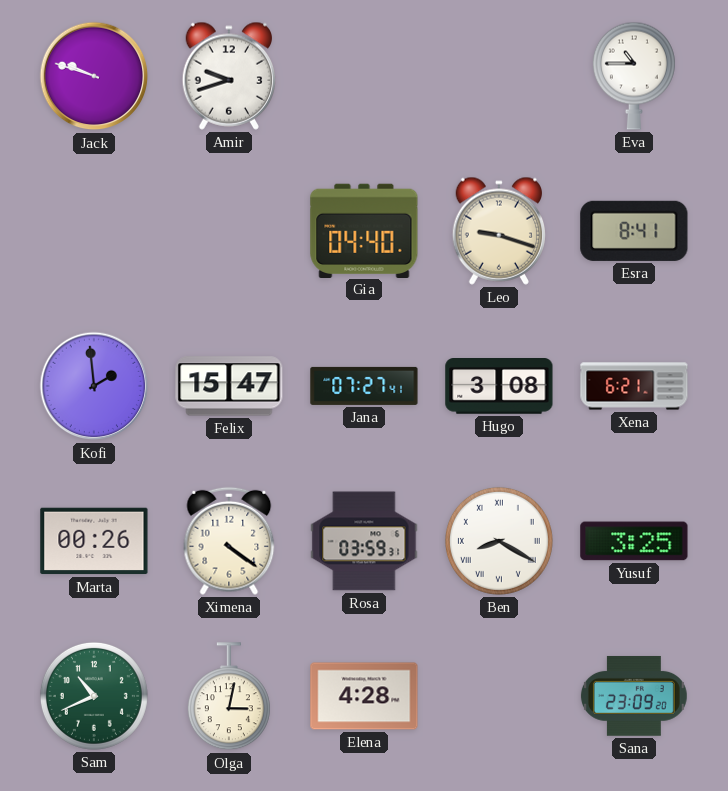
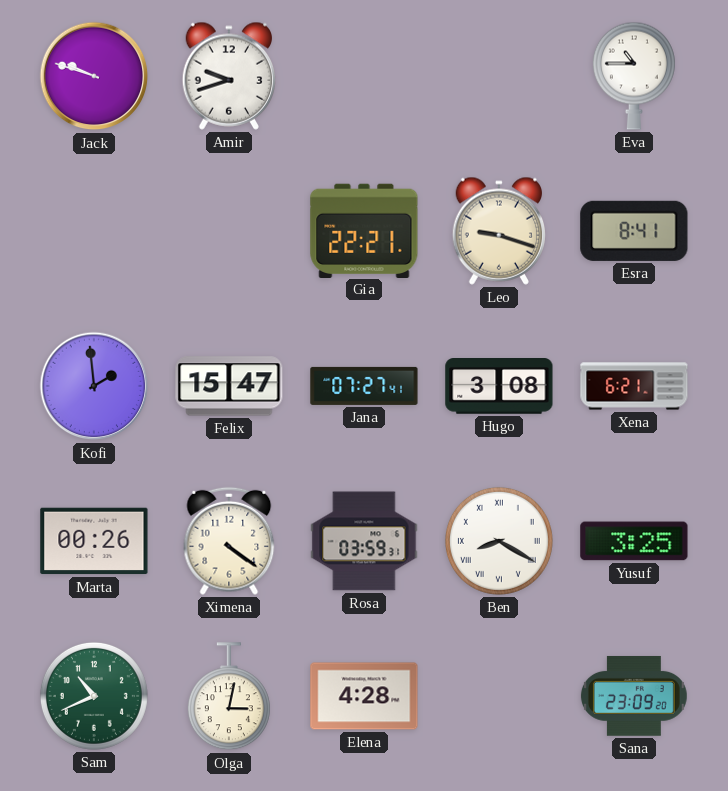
Gia: 04:40 -> 22:21
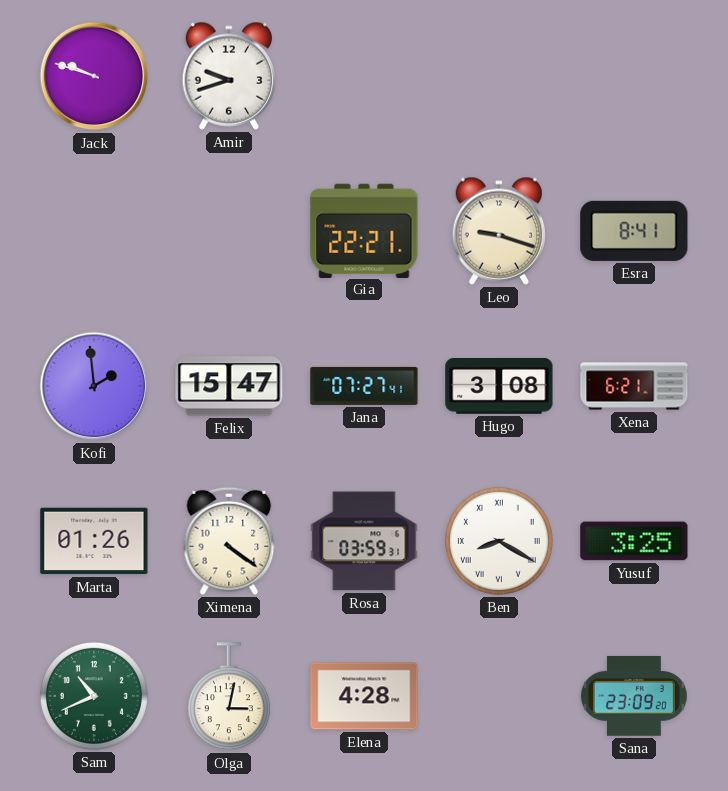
Eva: 10:45 -> none
Marta: 00:26 -> 01:26
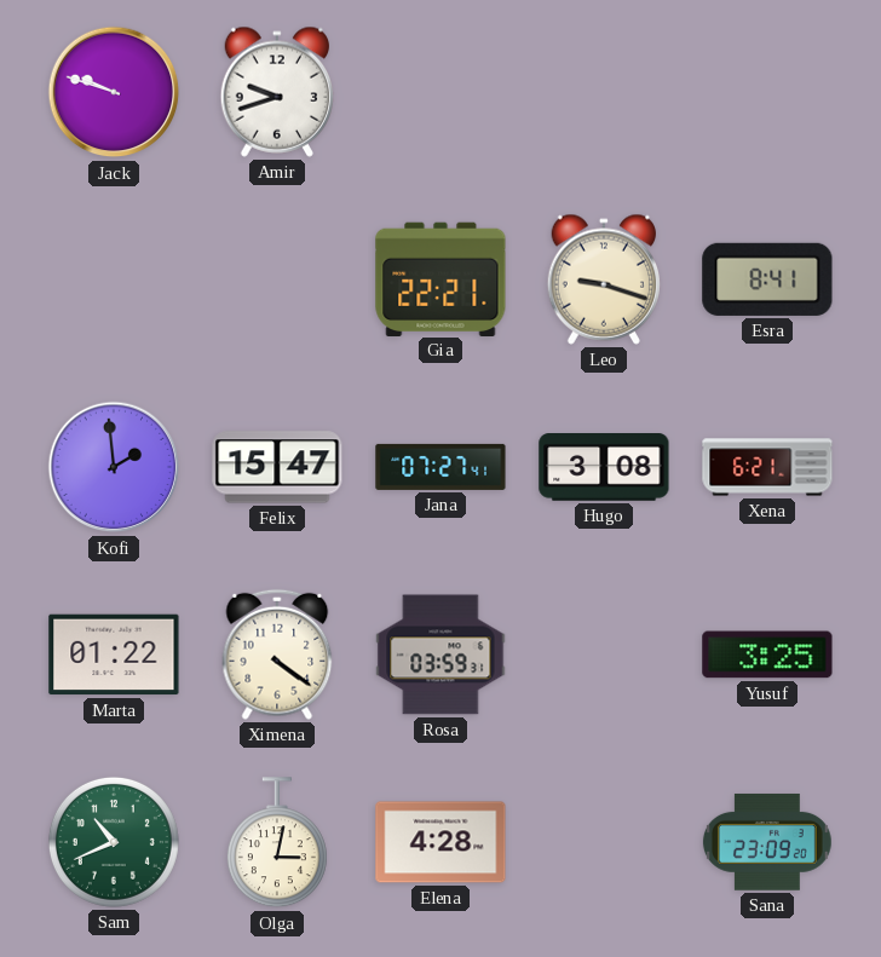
Marta: 01:26 -> 01:22
Ben: 8:20 -> none
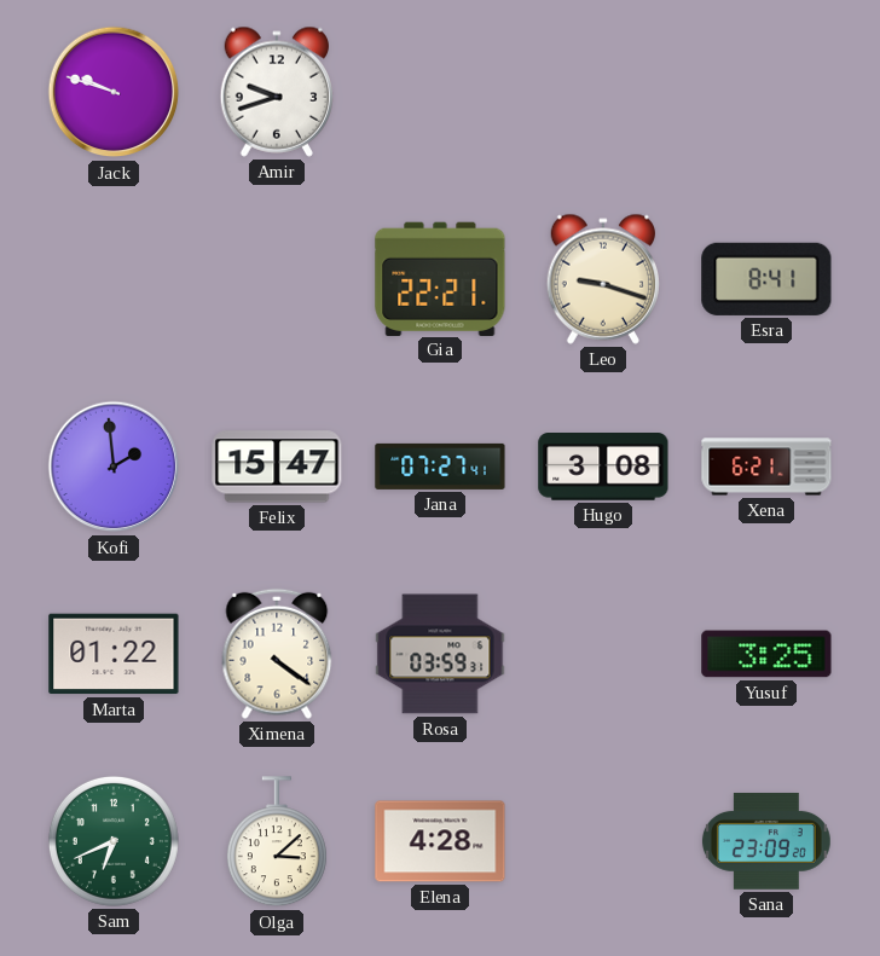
Sam: 10:41 -> 6:41
Olga: 3:02 -> 3:08
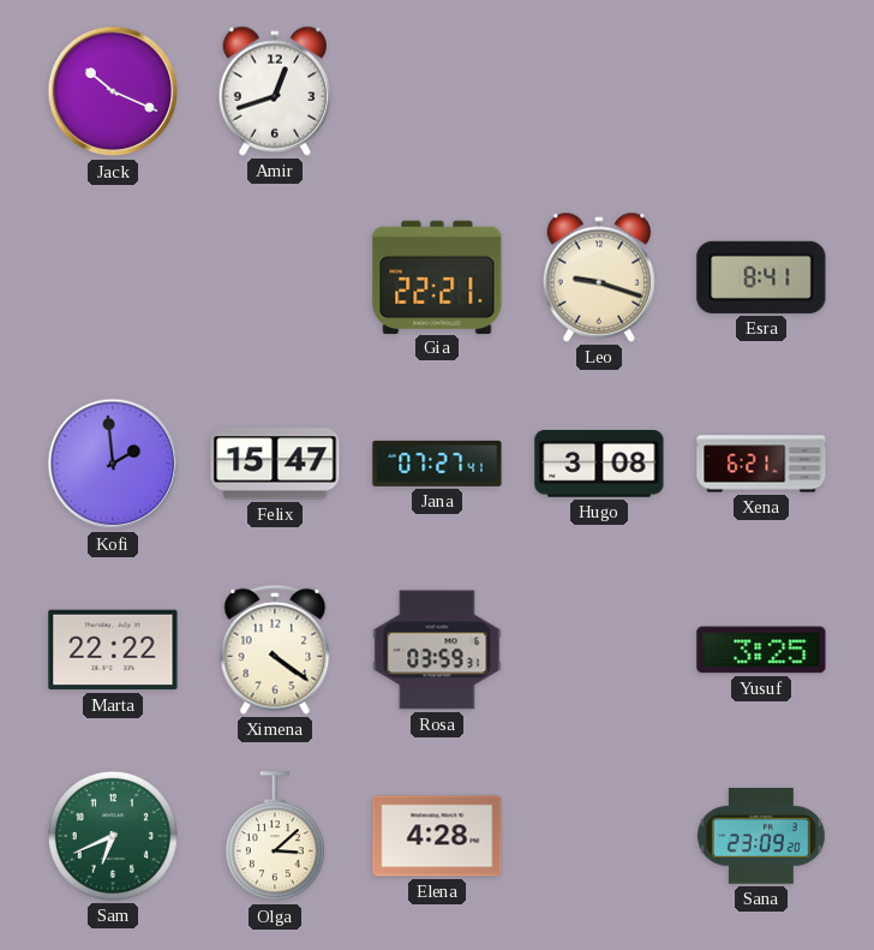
Jack: 9:48 -> 10:19
Amir: 9:42 -> 12:42
Marta: 01:22 -> 22:22
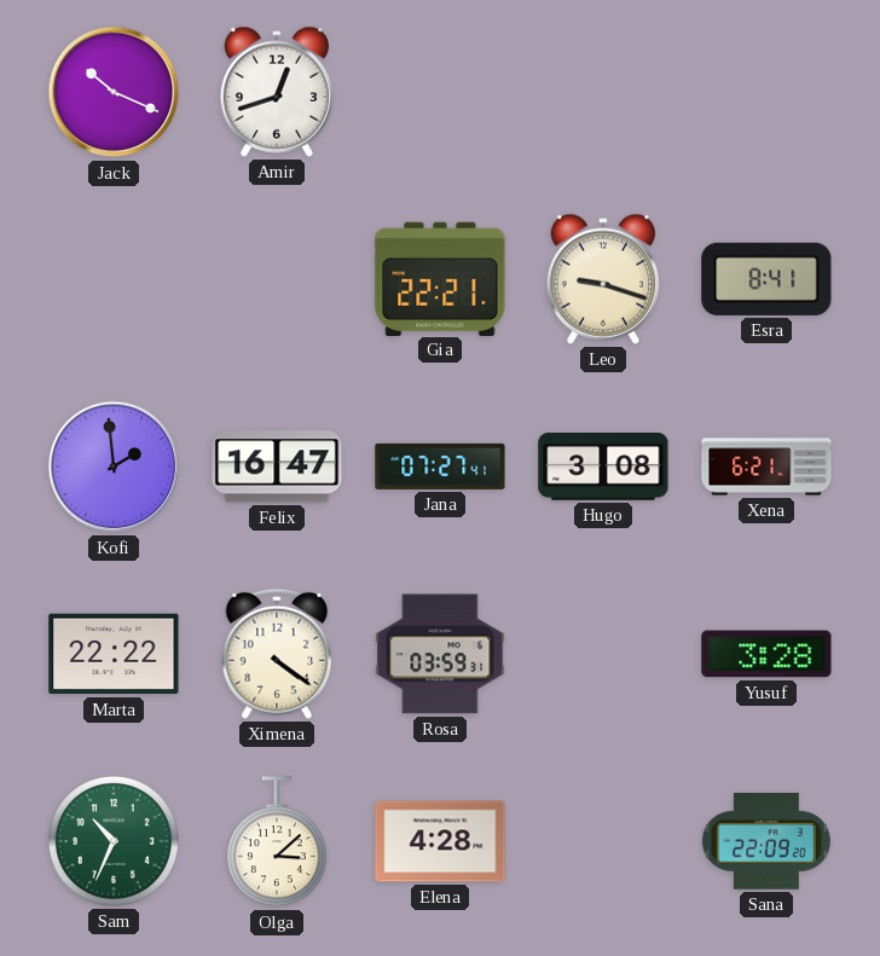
Felix: 15:47 -> 16:47
Yusuf: 3:25 -> 3:28
Sam: 6:41 -> 10:34
Sana: 23:09 -> 22:09
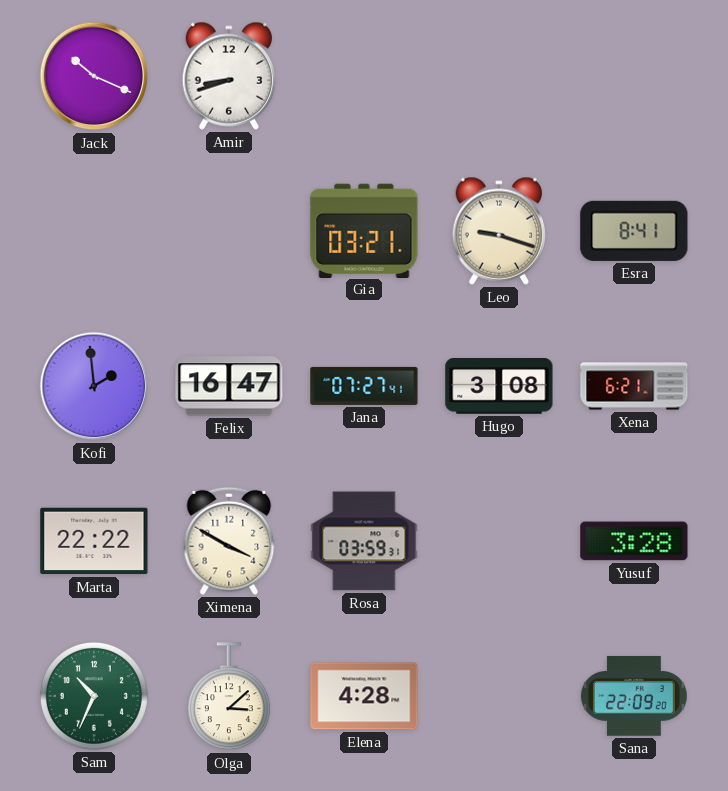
Amir: 12:42 -> 8:42
Gia: 22:21 -> 03:21
Ximena: 4:21 -> 3:50
